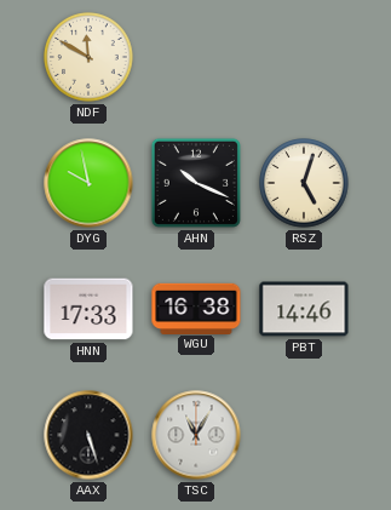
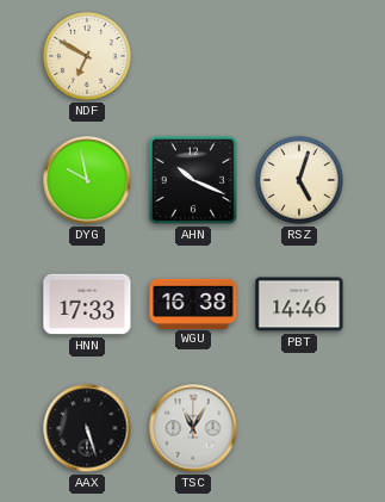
NDF: 11:50 -> 6:50
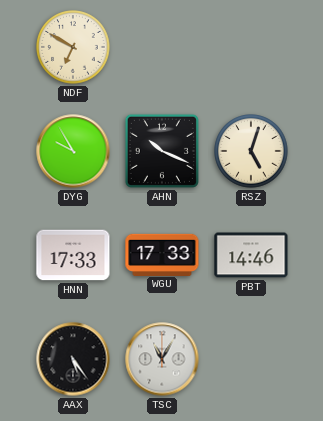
DYG: 9:58 -> 9:55
WGU: 16:38 -> 17:33
AAX: 5:27 -> 5:24
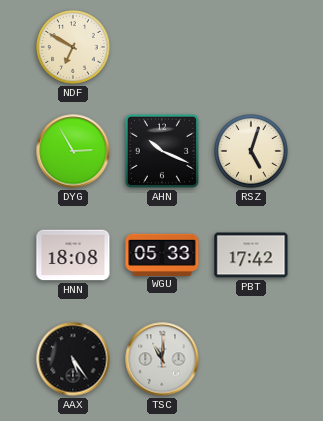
DYG: 9:55 -> 2:55
HNN: 17:33 -> 18:08
WGU: 17:33 -> 05:33
PBT: 14:46 -> 17:42
TSC: 11:05 -> 11:01
